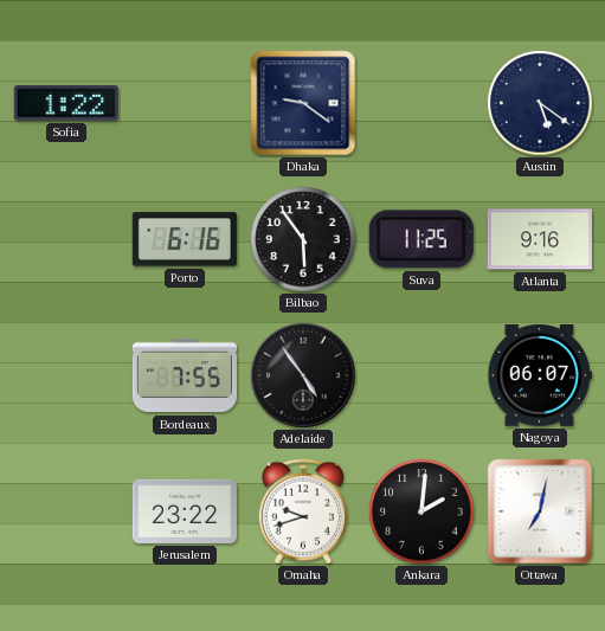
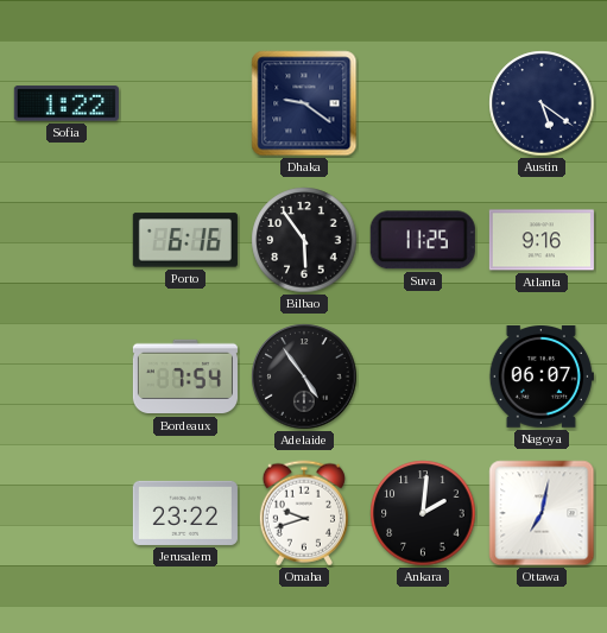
Bordeaux: 7:55 -> 7:54
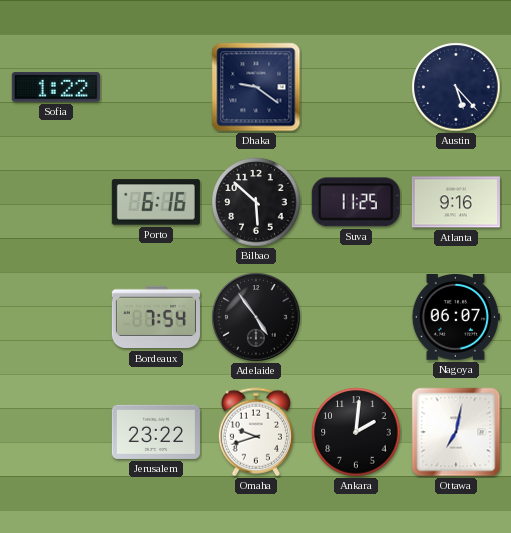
Austin: 5:21 -> 5:23
Bilbao: 5:54 -> 5:52
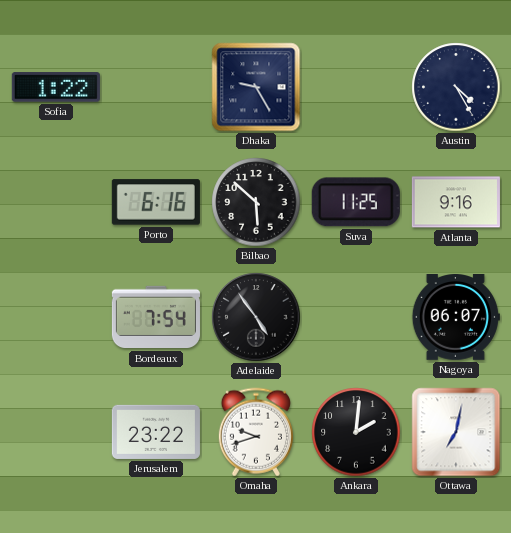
Dhaka: 9:21 -> 9:25
Austin: 5:23 -> 4:25
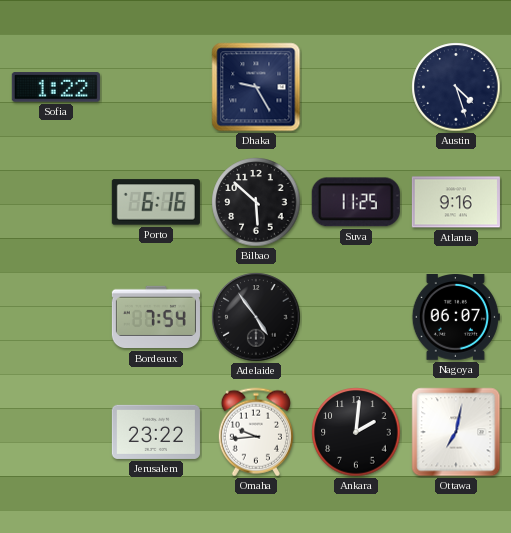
Austin: 4:25 -> 4:27
Omaha: 9:42 -> 9:44
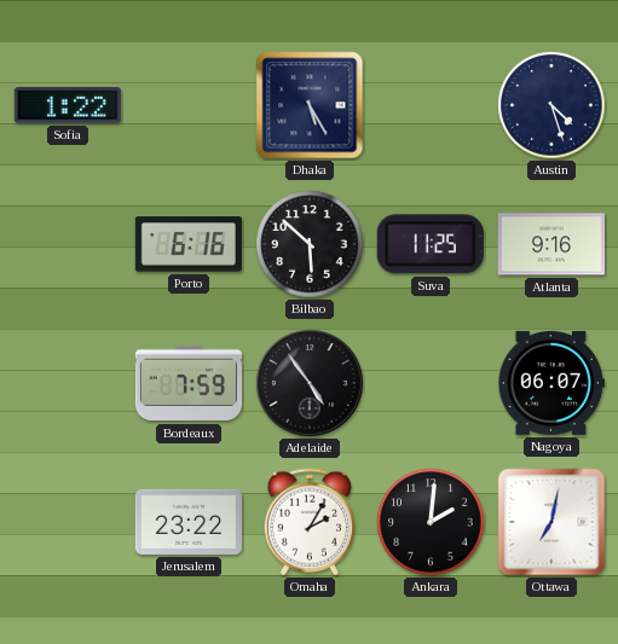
Dhaka: 9:25 -> 5:25
Bordeaux: 7:54 -> 7:59
Omaha: 9:44 -> 2:05
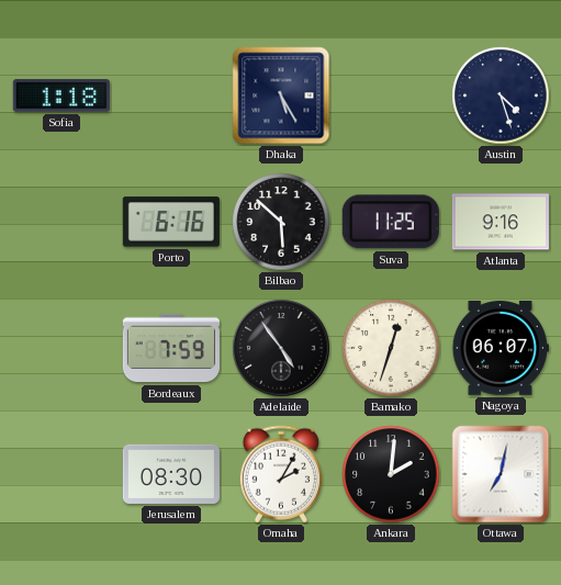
Sofia: 1:22 -> 1:18
Bamako: none -> 12:33
Jerusalem: 23:22 -> 08:30
